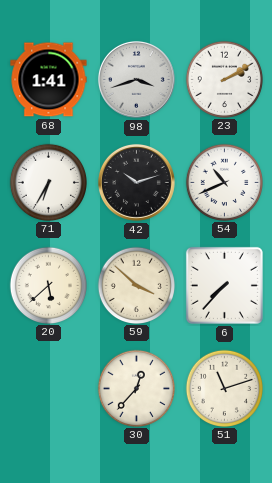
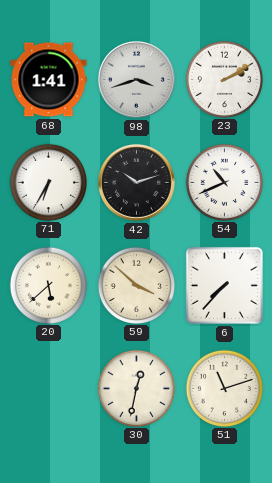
30: 12:37 -> 12:32
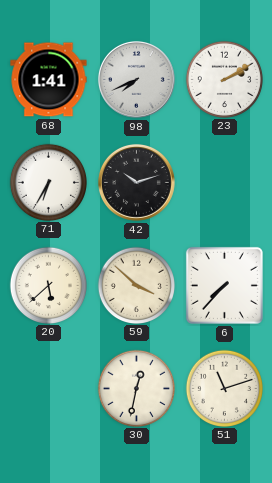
98: 3:42 -> 7:41
54: 10:41 -> none
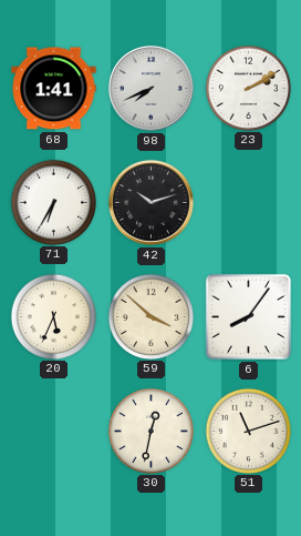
20: 5:38 -> 5:34
6: 7:37 -> 8:06
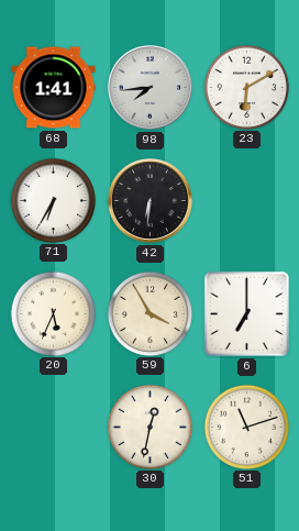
98: 7:41 -> 7:44
23: 2:10 -> 6:10
42: 10:12 -> 6:31
59: 3:52 -> 3:55
6: 8:06 -> 7:00
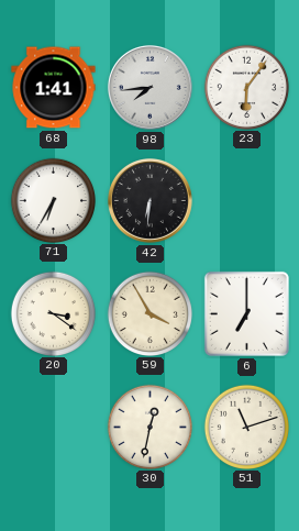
23: 6:10 -> 6:06
20: 5:34 -> 3:21
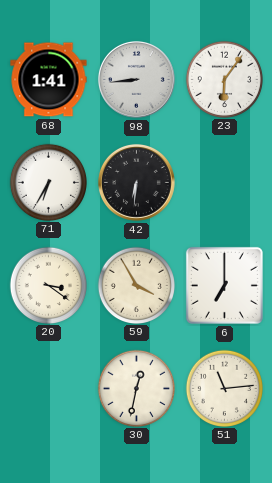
98: 7:44 -> 8:44
51: 11:12 -> 11:14
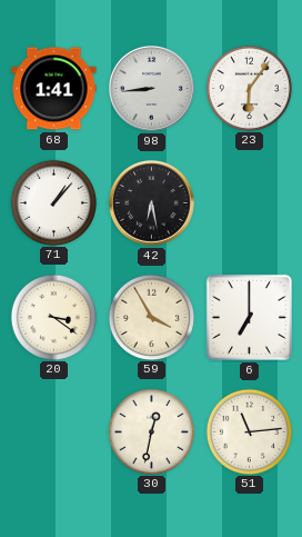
71: 6:35 -> 1:07
42: 6:31 -> 6:28
